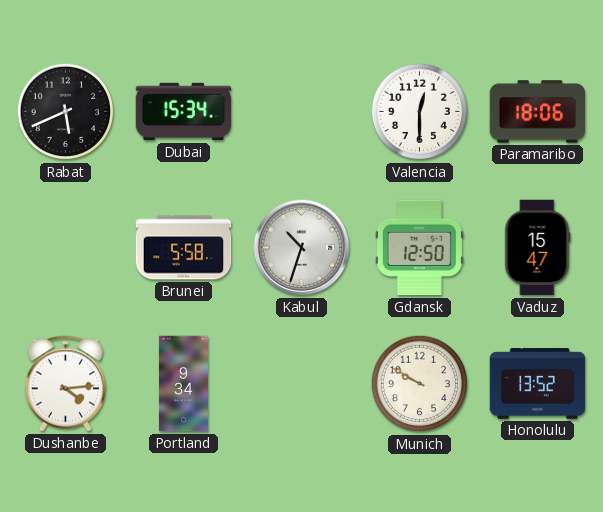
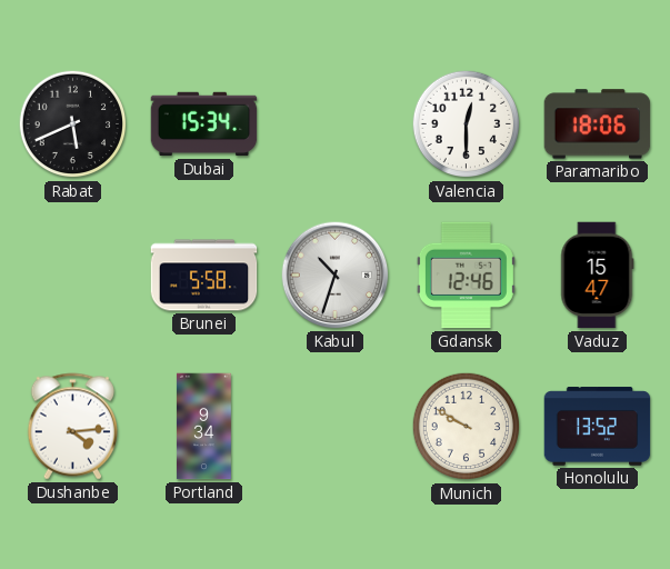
Gdansk: 12:50 -> 12:46
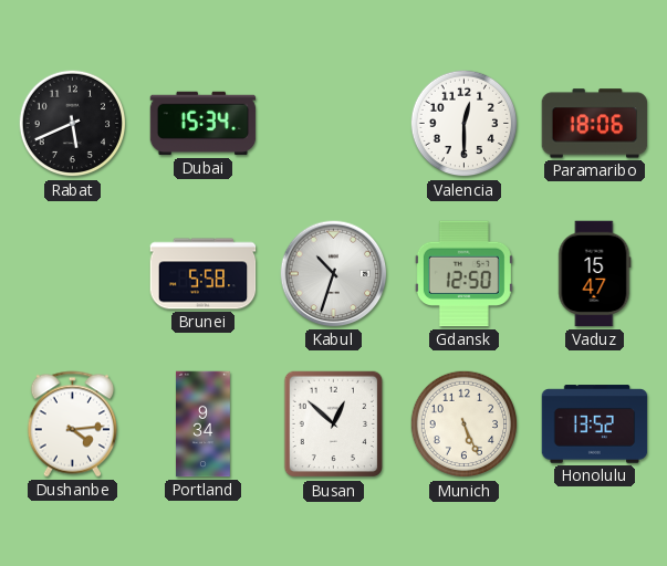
Gdansk: 12:46 -> 12:50
Busan: none -> 12:52
Munich: 9:50 -> 5:26
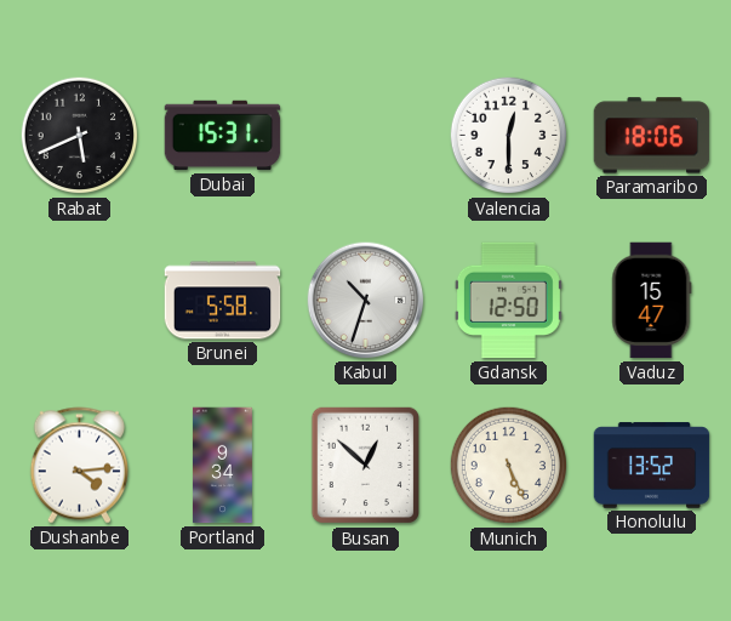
Dubai: 15:34 -> 15:31
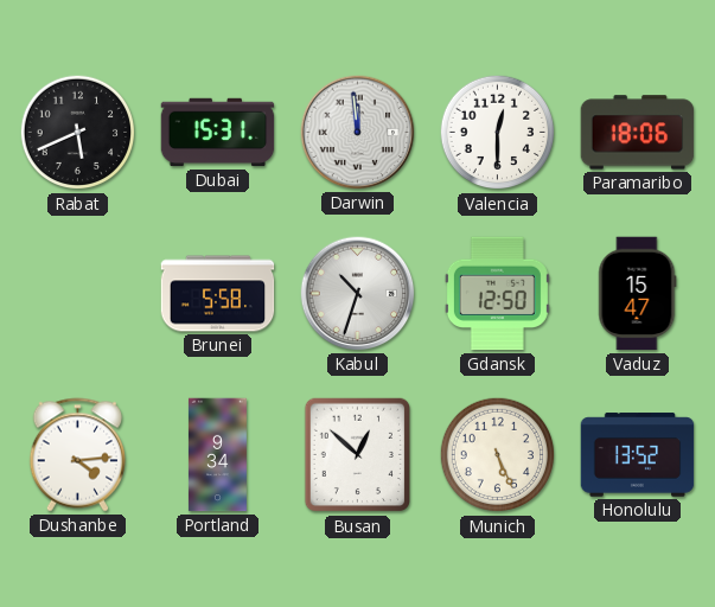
Darwin: none -> 11:59
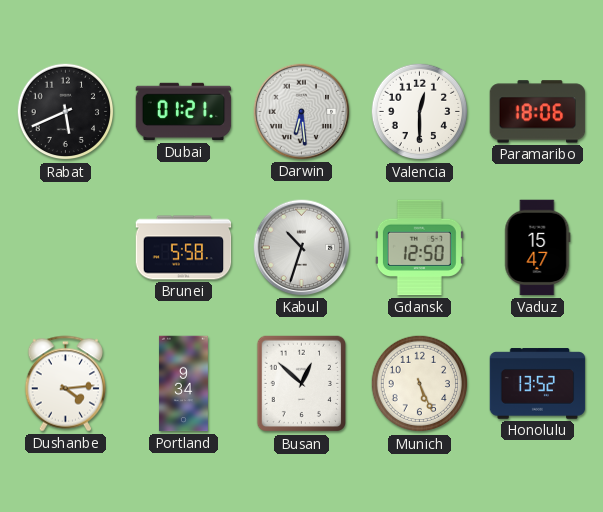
Dubai: 15:31 -> 01:21
Darwin: 11:59 -> 6:29
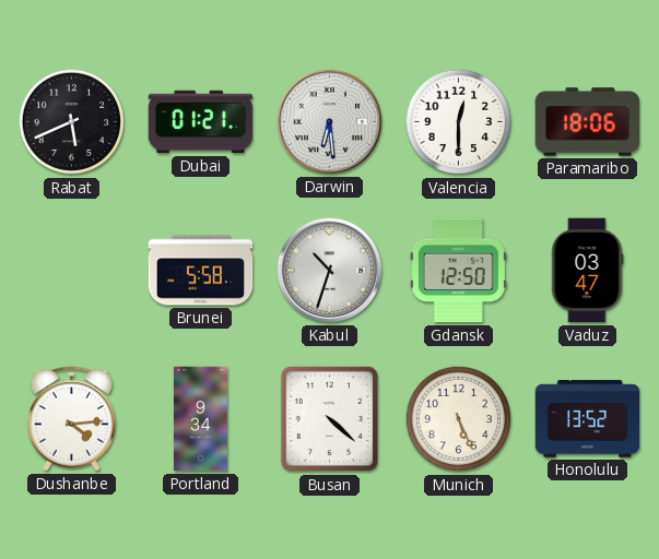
Vaduz: 15:47 -> 03:47
Busan: 12:52 -> 4:22
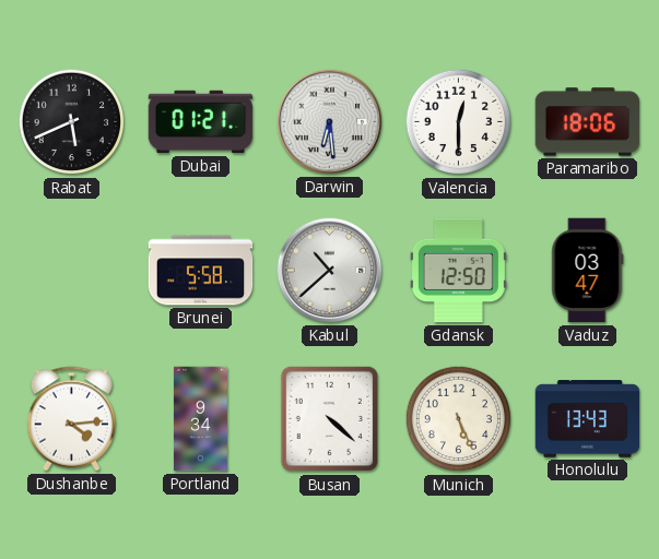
Kabul: 10:33 -> 10:38
Honolulu: 13:52 -> 13:43
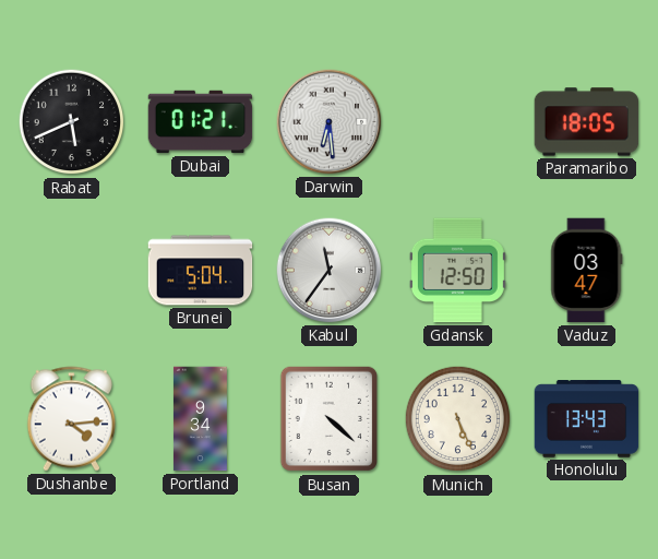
Valencia: 12:30 -> none
Paramaribo: 18:06 -> 18:05
Brunei: 5:58 -> 5:04
Kabul: 10:38 -> 11:36
